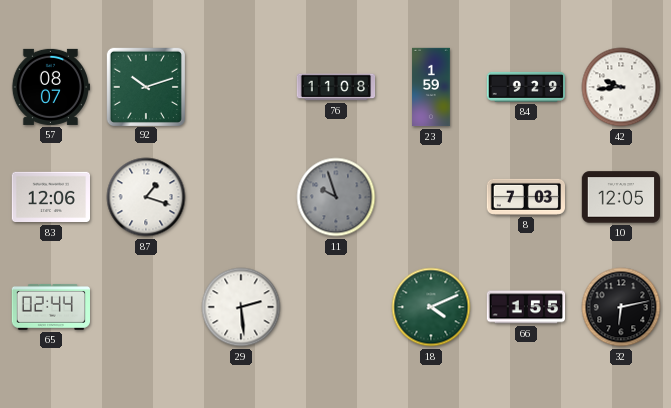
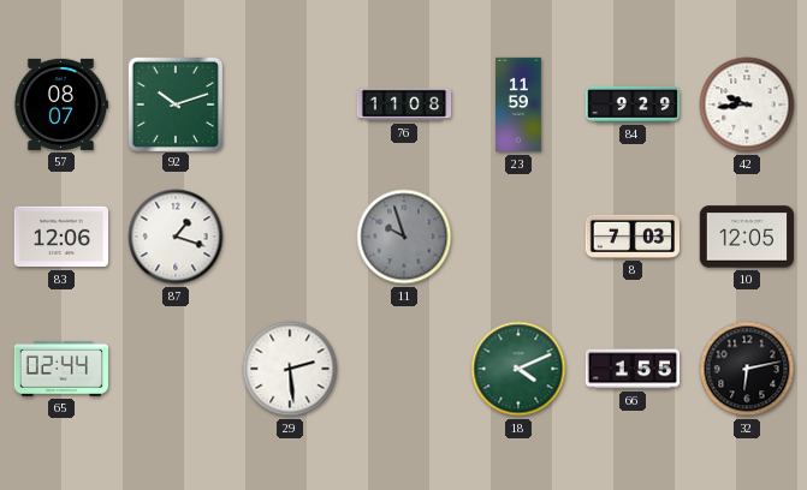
23: 1:59 -> 11:59
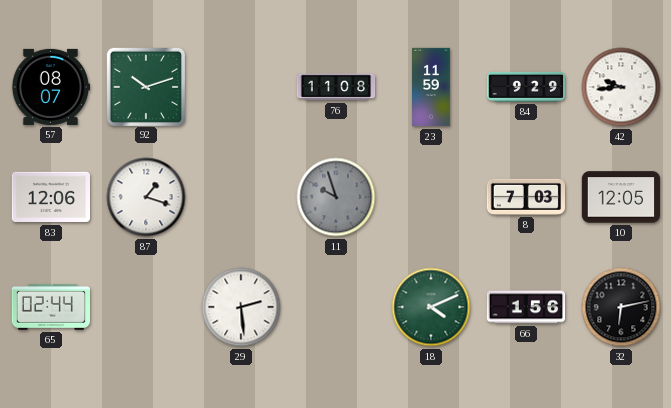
66: 1:55 -> 1:56
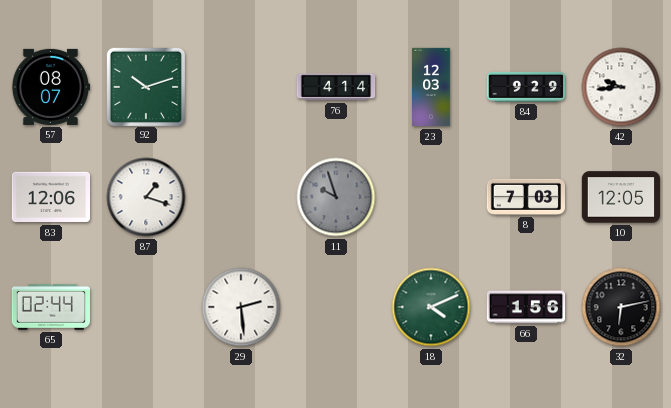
76: 11:08 -> 4:14
23: 11:59 -> 12:03
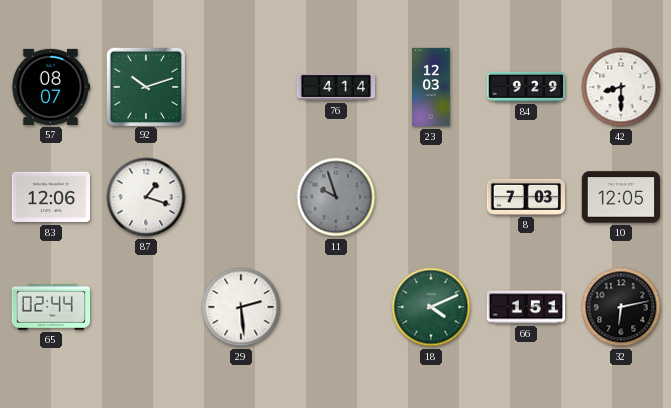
42: 9:44 -> 8:30
66: 1:56 -> 1:51
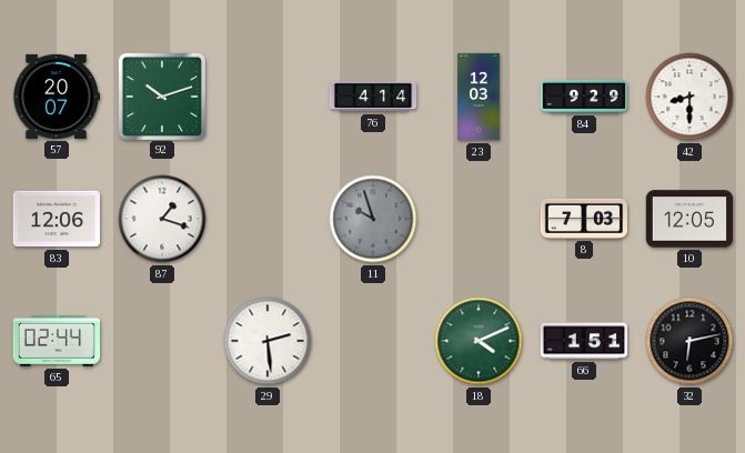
57: 08:07 -> 20:07
